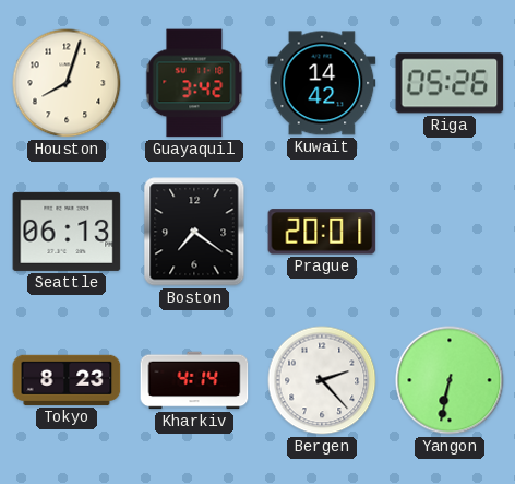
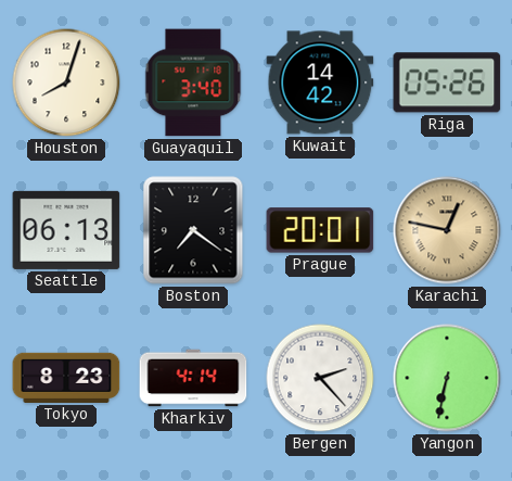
Guayaquil: 3:42 -> 3:40
Karachi: none -> 12:47
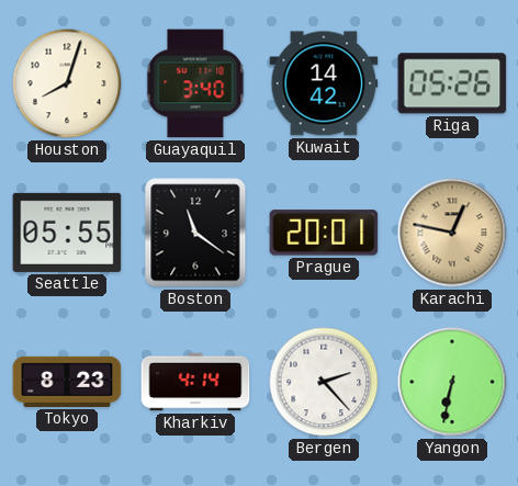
Seattle: 06:13 -> 05:55
Boston: 7:21 -> 11:21
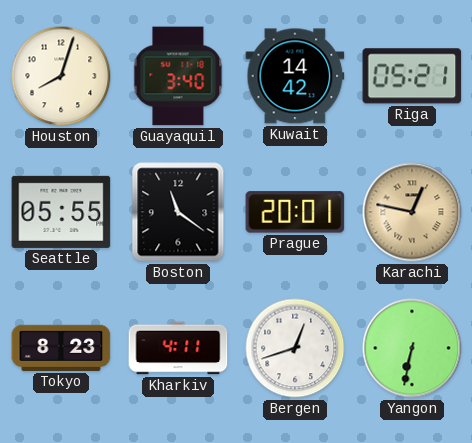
Riga: 05:26 -> 05:21
Kharkiv: 4:14 -> 4:11
Bergen: 2:23 -> 12:42
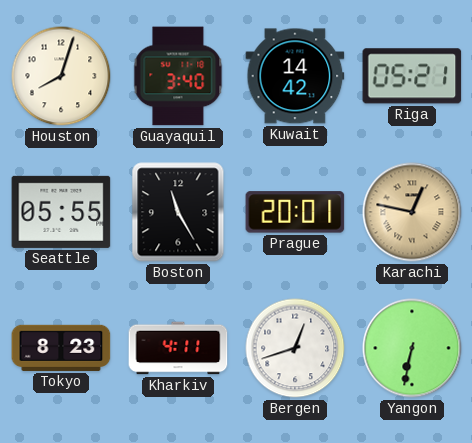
Boston: 11:21 -> 11:25
